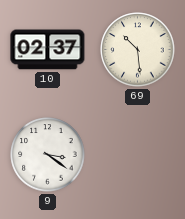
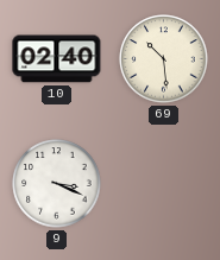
10: 02:37 -> 02:40
9: 3:21 -> 3:19
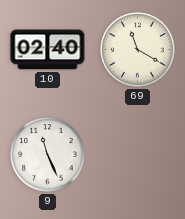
69: 10:29 -> 11:20
9: 3:19 -> 11:26
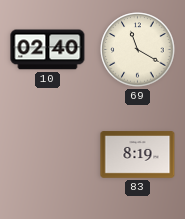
9: 11:26 -> none
83: none -> 8:19
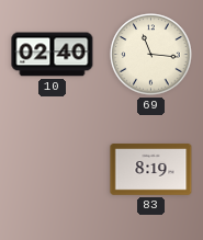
69: 11:20 -> 11:16
